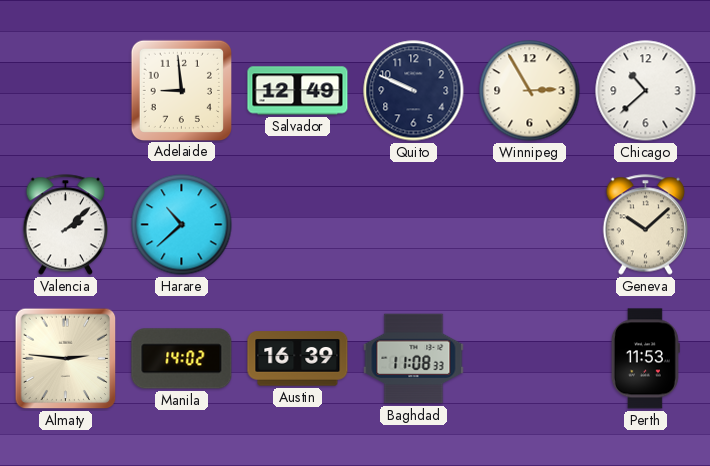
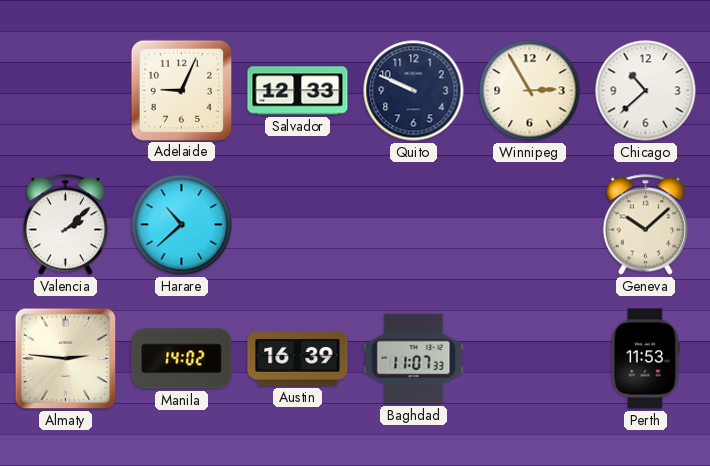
Adelaide: 8:59 -> 9:04
Salvador: 12:49 -> 12:33
Baghdad: 11:08 -> 11:07
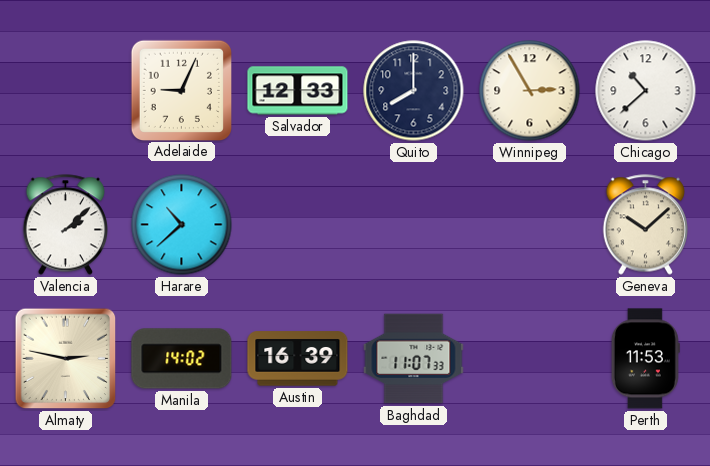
Quito: 9:49 -> 8:00
Almaty: 2:46 -> 2:47
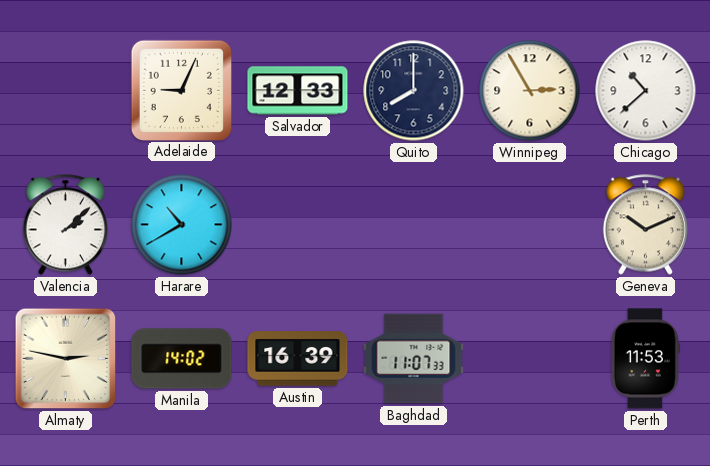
Harare: 10:38 -> 10:40
Geneva: 10:08 -> 10:11
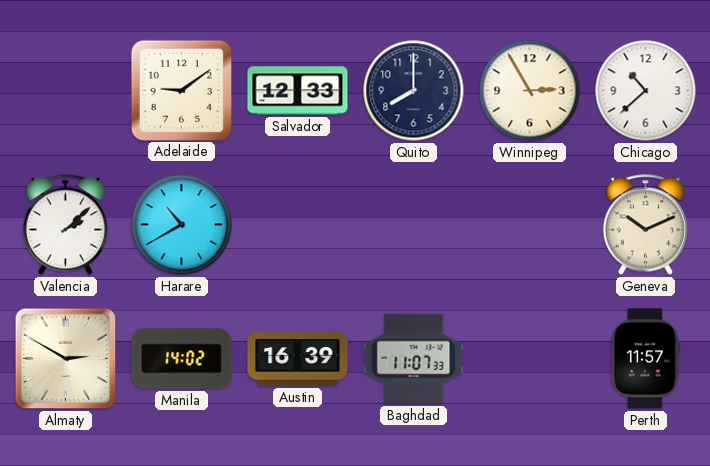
Adelaide: 9:04 -> 9:09
Almaty: 2:47 -> 2:50
Perth: 11:53 -> 11:57
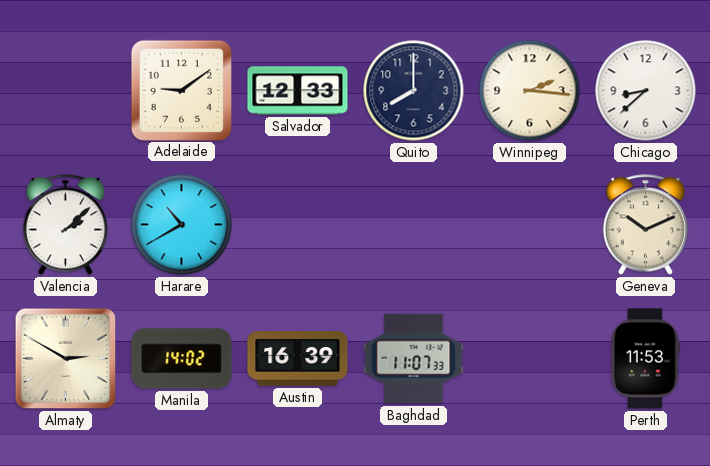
Winnipeg: 2:55 -> 2:16
Chicago: 10:38 -> 8:38
Perth: 11:57 -> 11:53
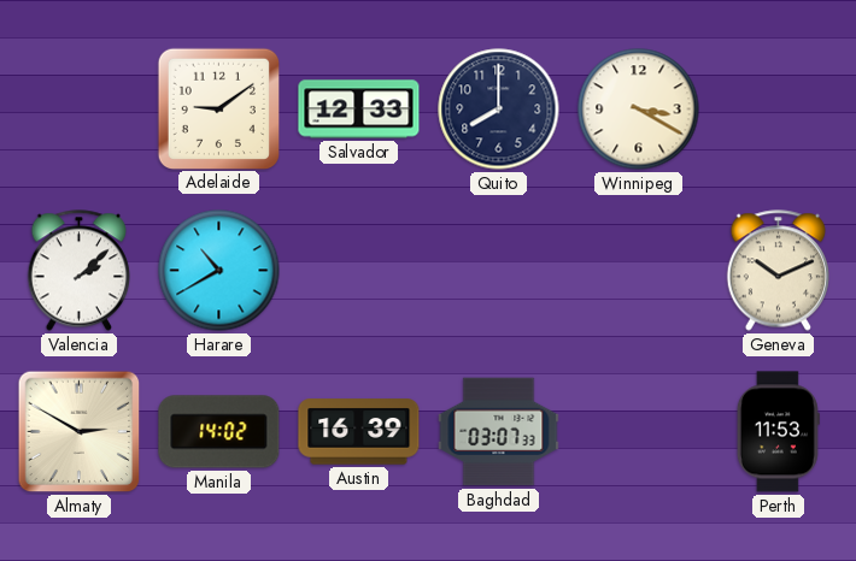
Winnipeg: 2:16 -> 3:20
Chicago: 8:38 -> none
Baghdad: 11:07 -> 03:07
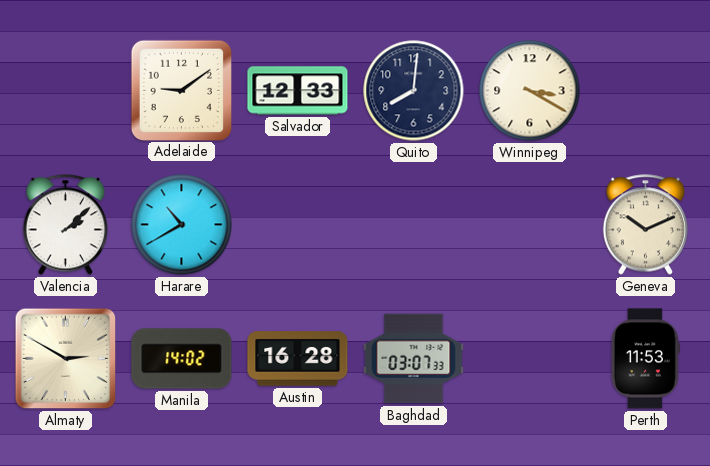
Quito: 8:00 -> 8:01
Austin: 16:39 -> 16:28
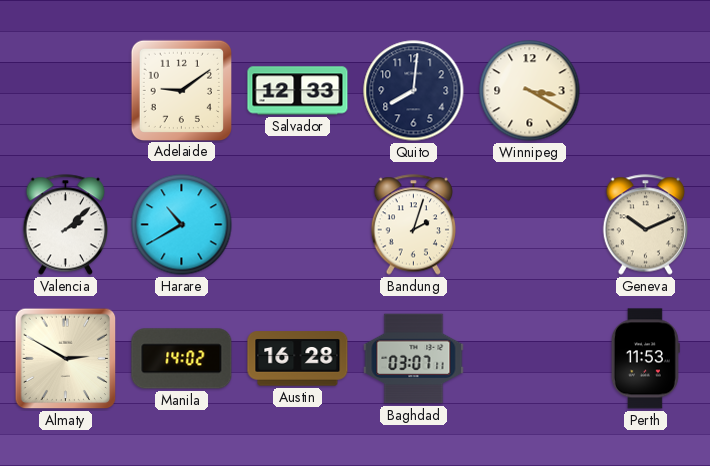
Bandung: none -> 2:03
Baghdad: 03:07:33 -> 03:07:11
